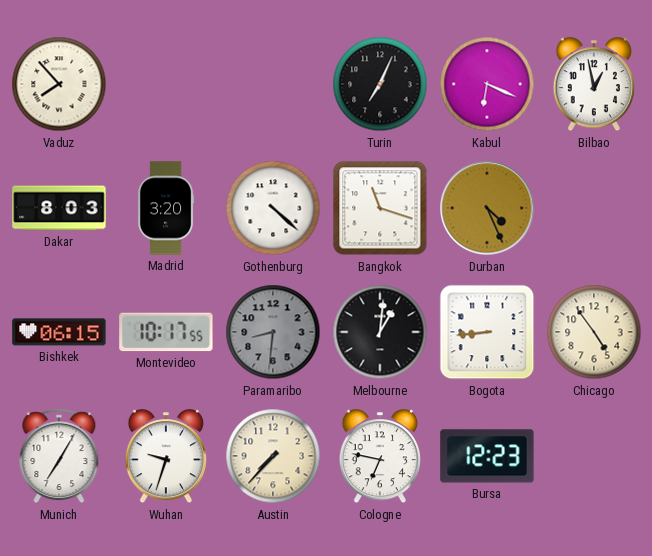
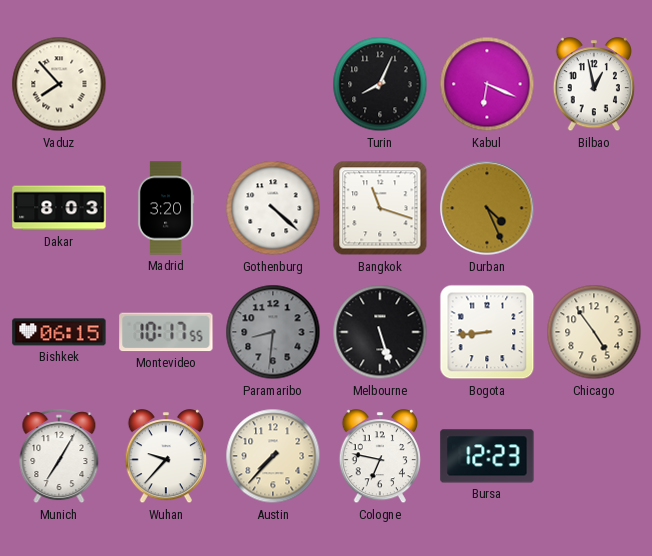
Turin: 7:04 -> 8:04
Melbourne: 1:01 -> 5:27
Wuhan: 9:33 -> 9:37
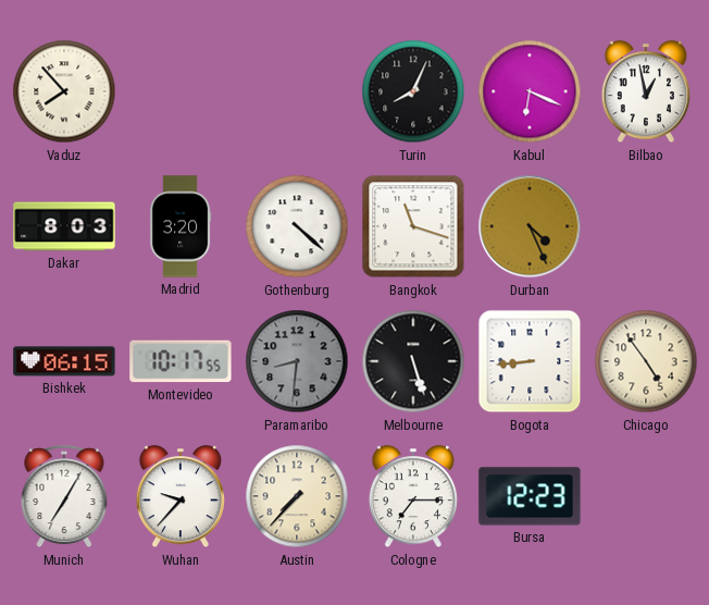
Cologne: 6:47 -> 7:15
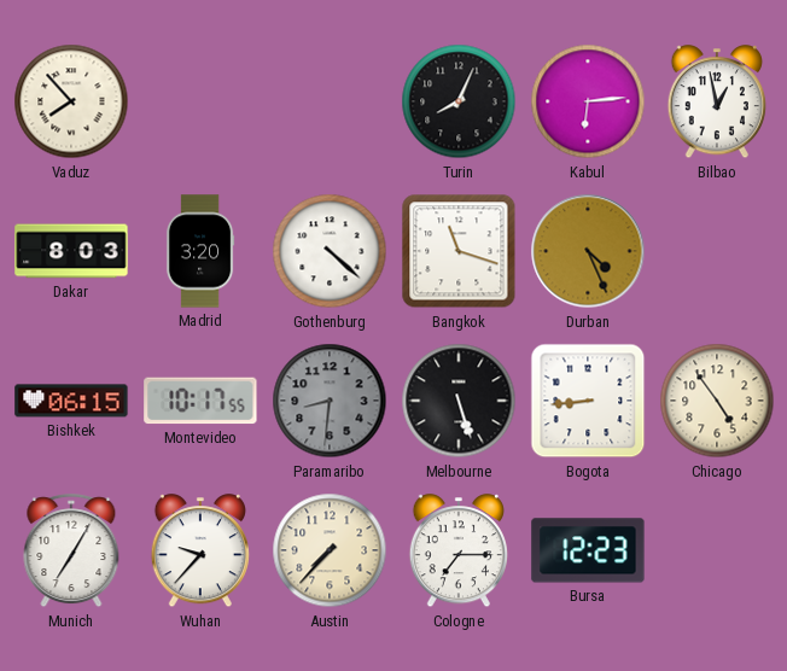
Kabul: 6:19 -> 6:14
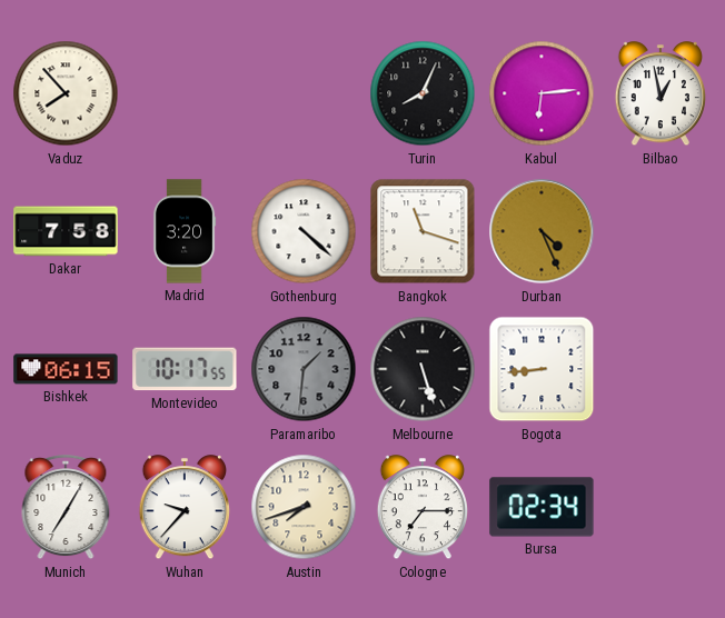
Dakar: 8:03 -> 7:58
Paramaribo: 8:31 -> 1:31
Chicago: 4:54 -> none
Austin: 7:37 -> 7:42
Bursa: 12:23 -> 02:34
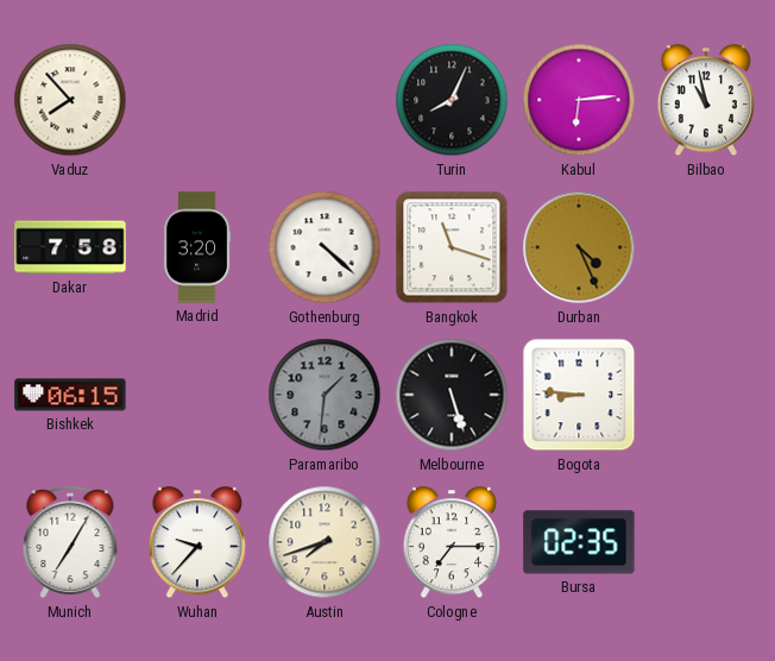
Bilbao: 12:58 -> 10:58
Montevideo: 10:17 -> none
Bogota: 8:44 -> 8:46
Bursa: 02:34 -> 02:35
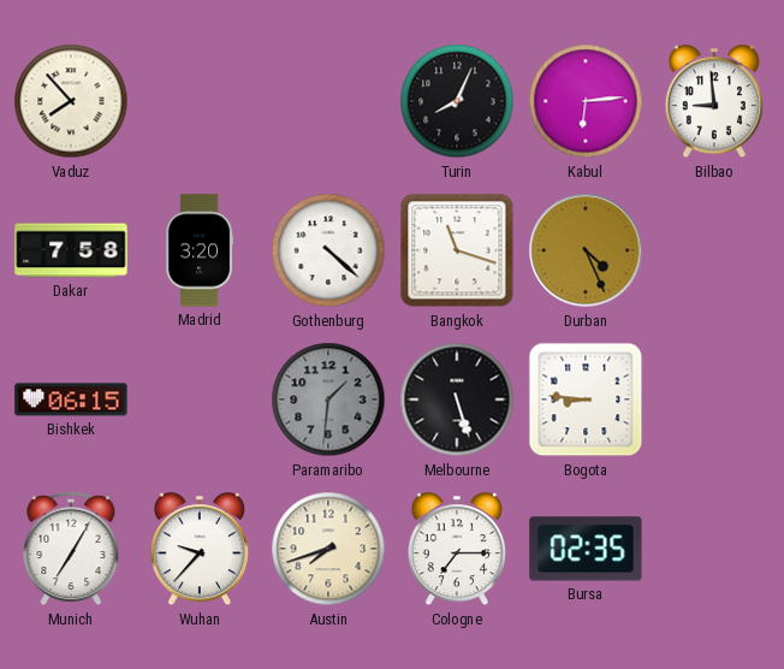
Bilbao: 10:58 -> 8:59
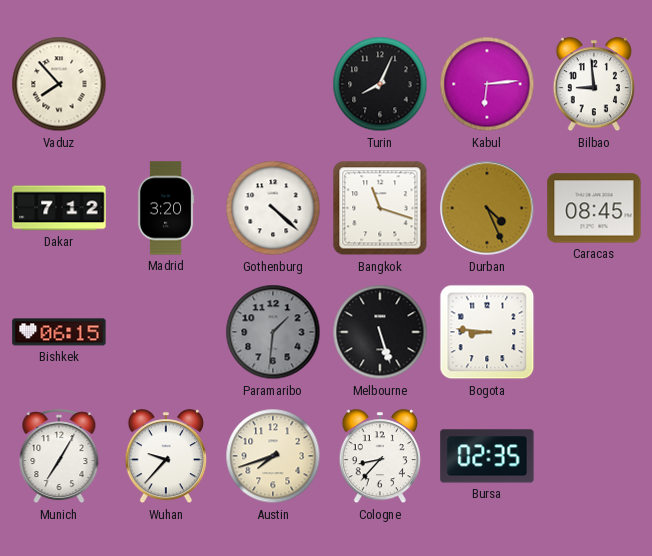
Dakar: 7:58 -> 7:12
Caracas: none -> 08:45
Cologne: 7:15 -> 8:37
